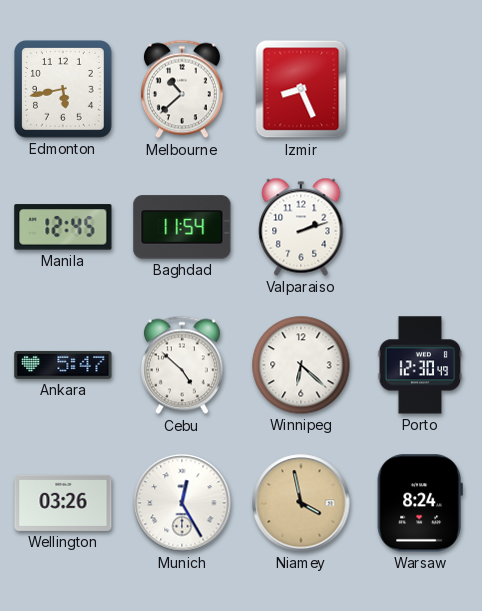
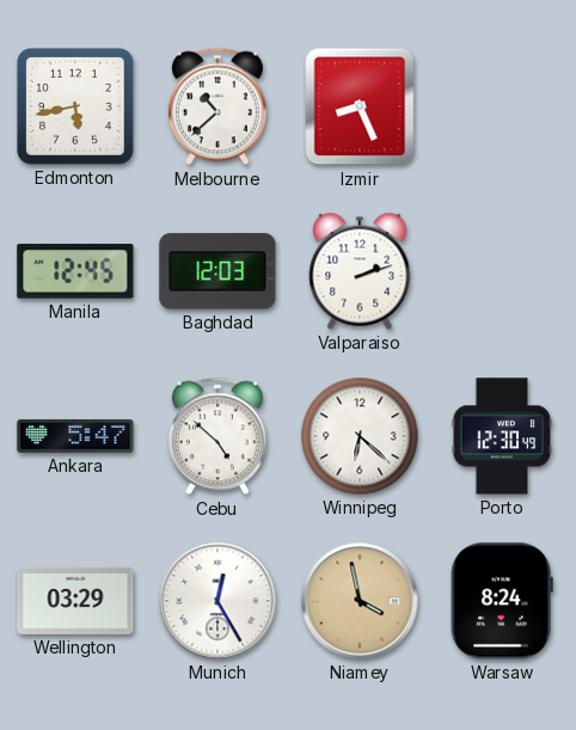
Baghdad: 11:54 -> 12:03
Wellington: 03:26 -> 03:29
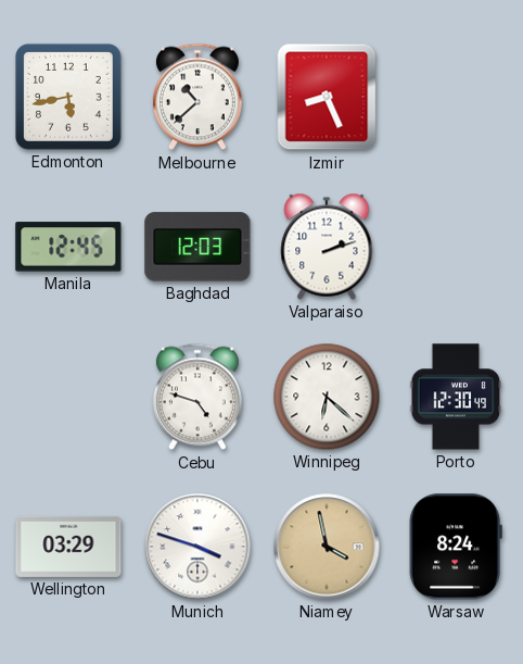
Ankara: 5:47 -> none
Cebu: 4:52 -> 4:48
Munich: 12:25 -> 3:48
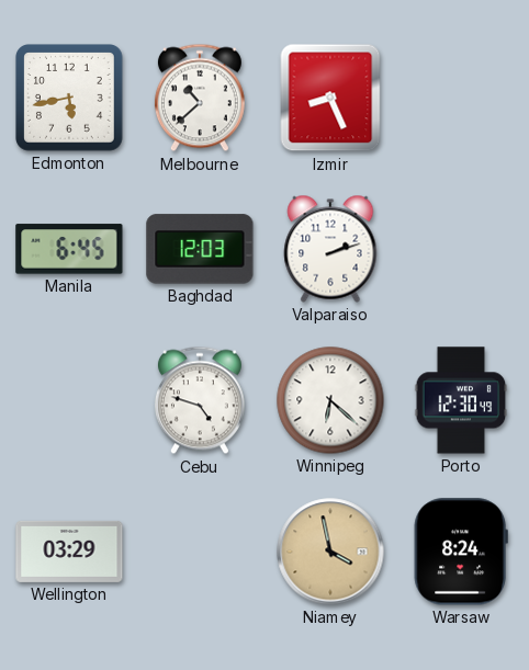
Manila: 12:45 -> 6:45
Munich: 3:48 -> none
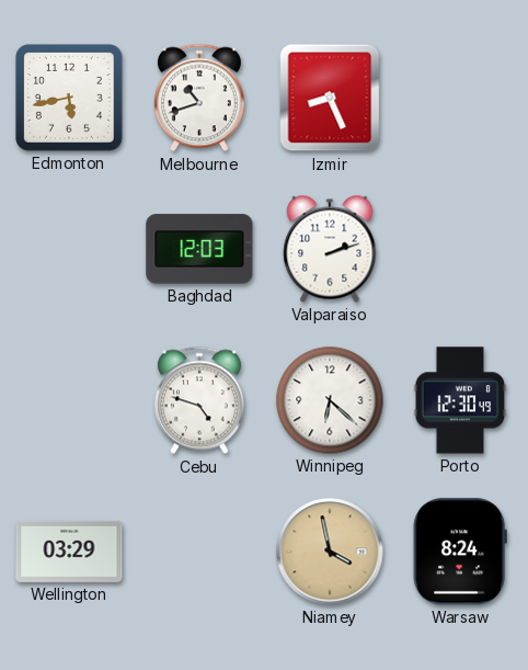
Melbourne: 10:38 -> 10:42
Manila: 6:45 -> none
